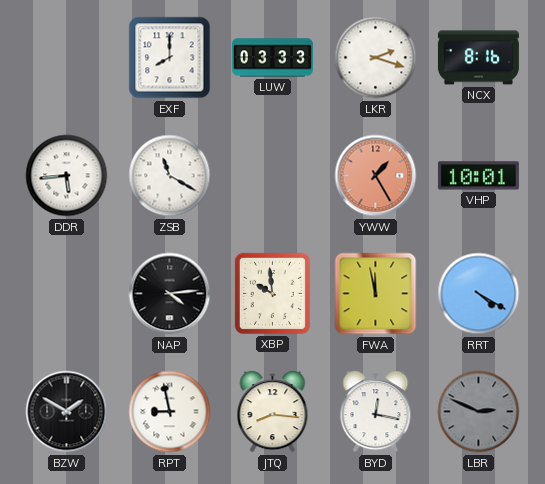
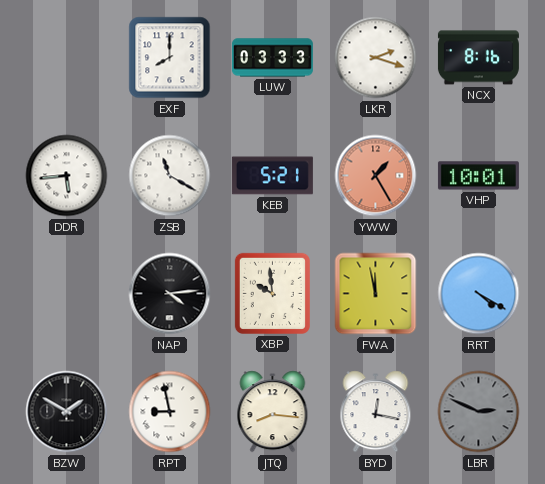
KEB: none -> 5:21
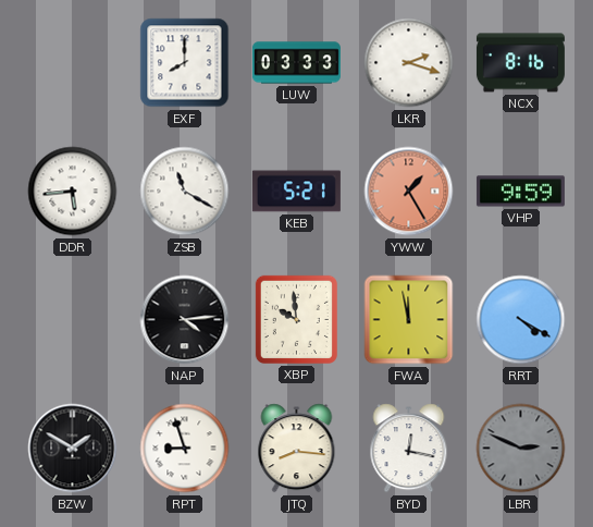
VHP: 10:01 -> 9:59
RPT: 8:58 -> 8:57
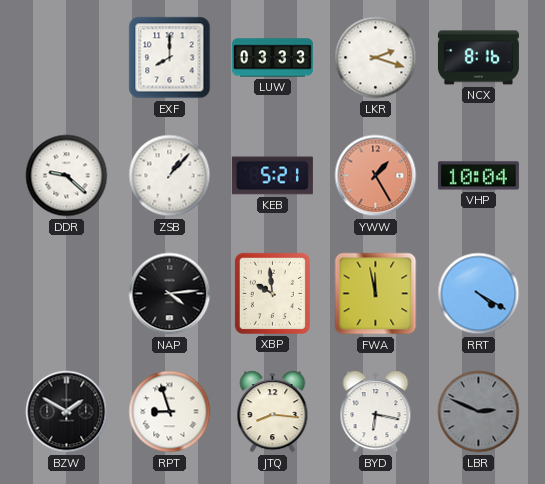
DDR: 5:44 -> 9:22
ZSB: 11:20 -> 1:07
VHP: 9:59 -> 10:04
BYD: 12:17 -> 6:17
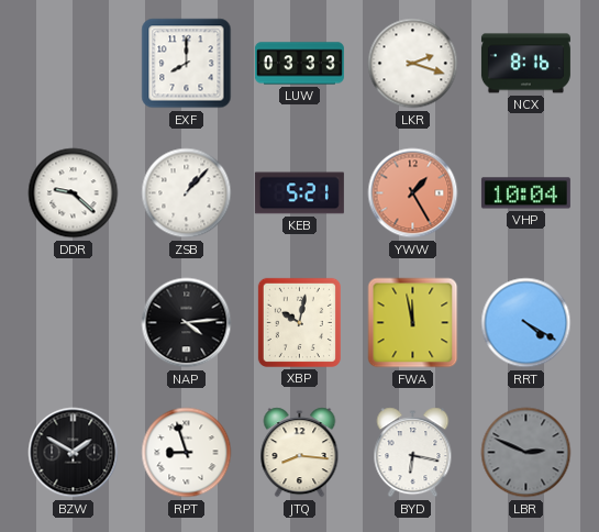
XBP: 9:59 -> 10:02
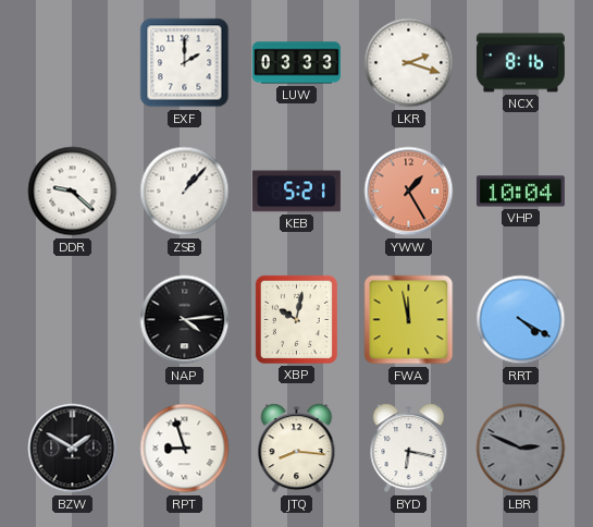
EXF: 8:00 -> 2:00
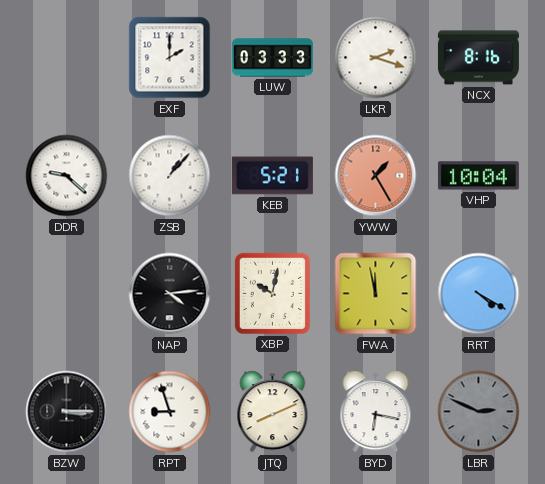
BZW: 1:50 -> 3:15
JTQ: 8:16 -> 8:11
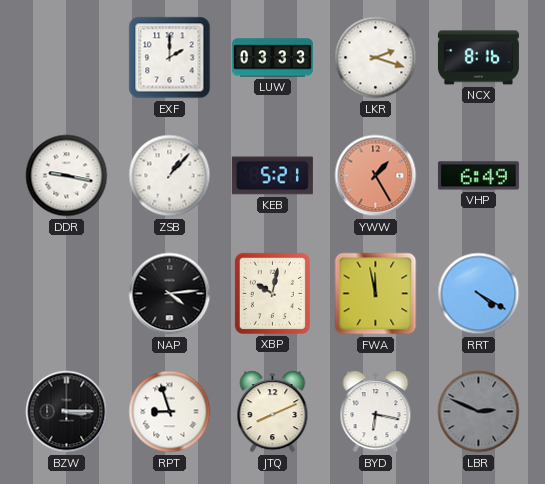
DDR: 9:22 -> 9:17
VHP: 10:04 -> 6:49
